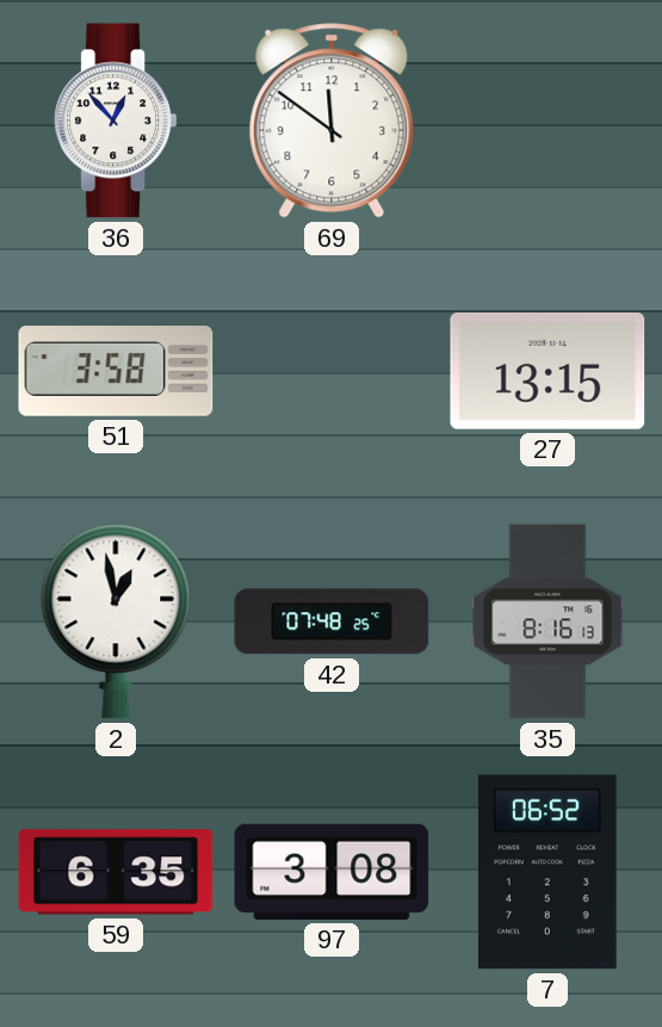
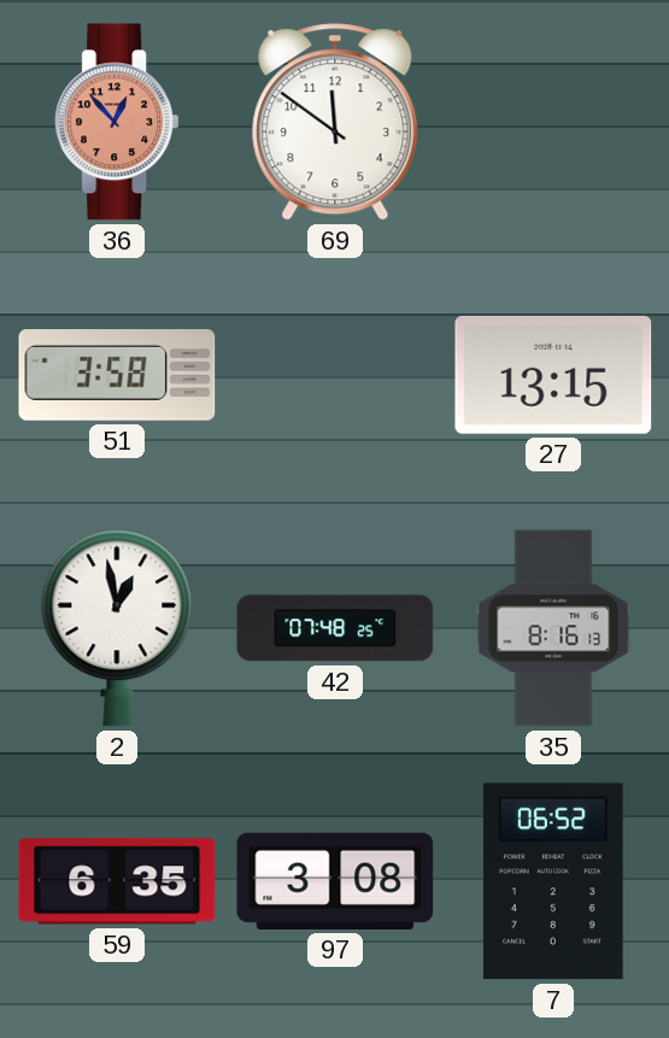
36 dial: white -> salmon
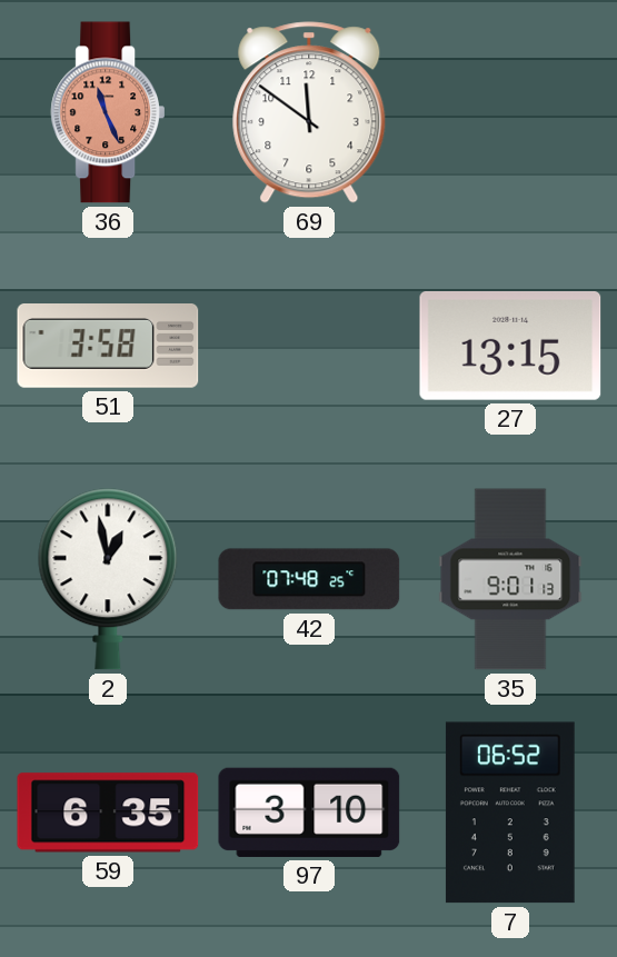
36: 12:53 -> 11:26
35: 8:16 -> 9:01
97: 3:08 -> 3:10
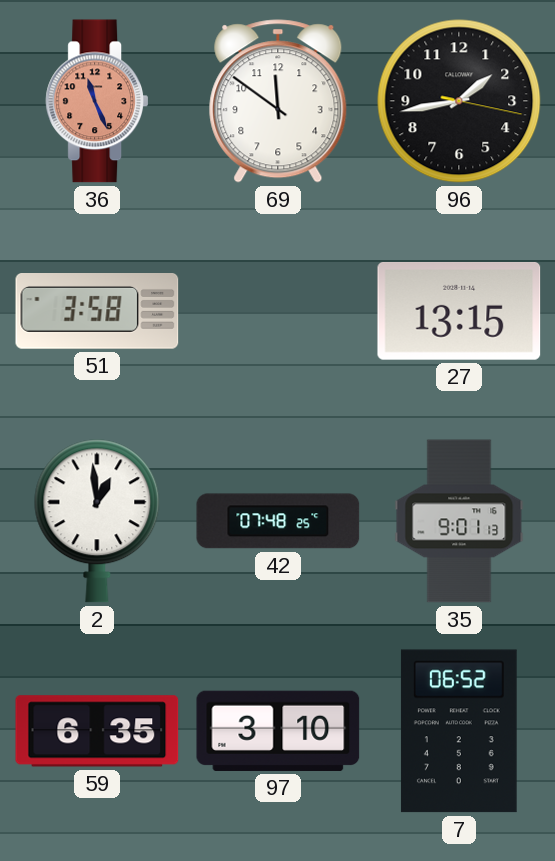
96: none -> 1:43
2: 12:58 -> 12:59
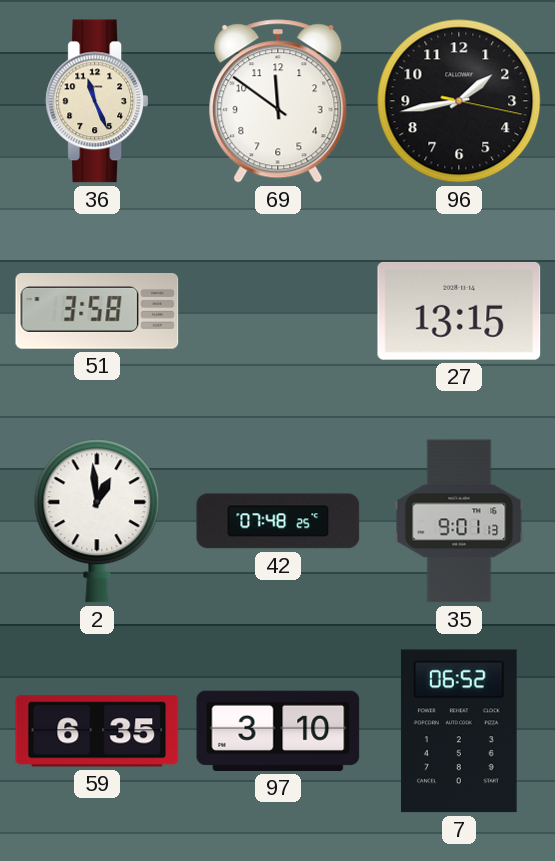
36 dial: salmon -> cream
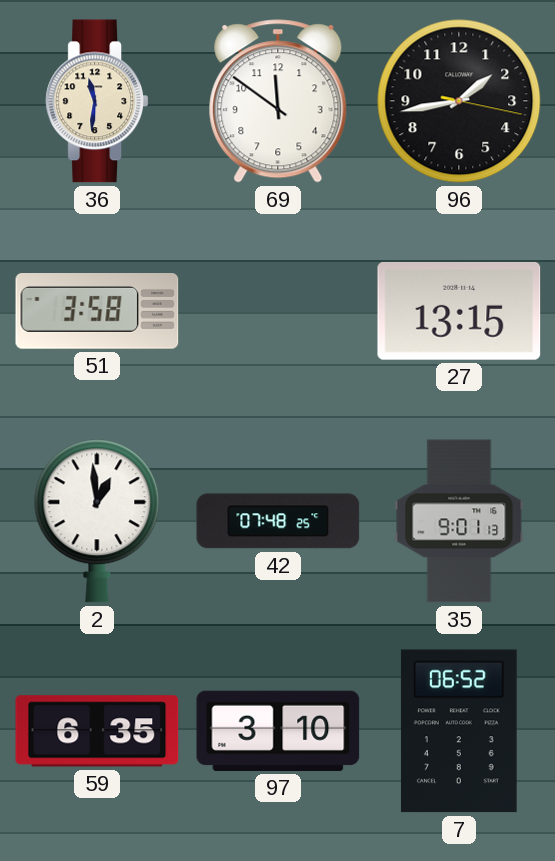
36: 11:26 -> 11:31
